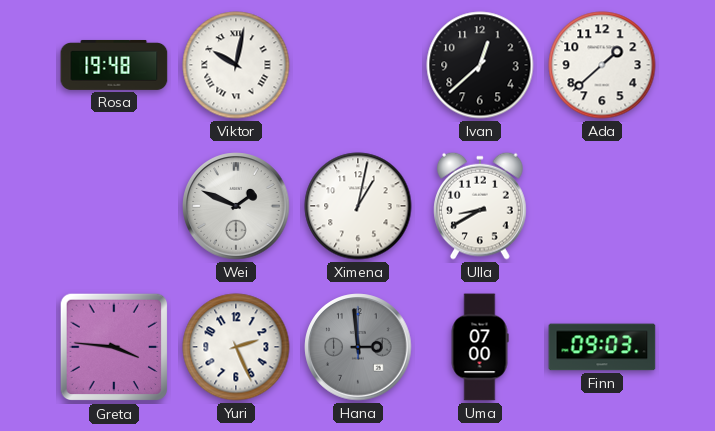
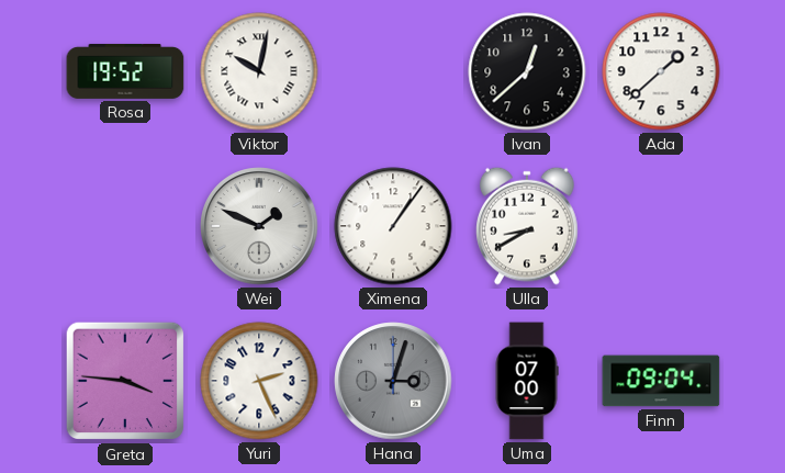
Rosa: 19:48 -> 19:52
Ximena: 1:02 -> 1:06
Hana: 2:59 -> 3:03
Finn: 09:03 -> 09:04
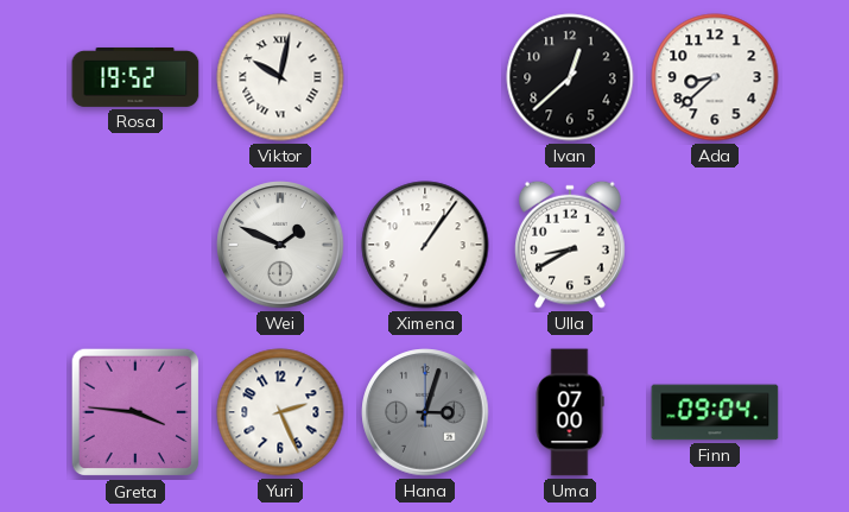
Ada: 1:38 -> 8:38
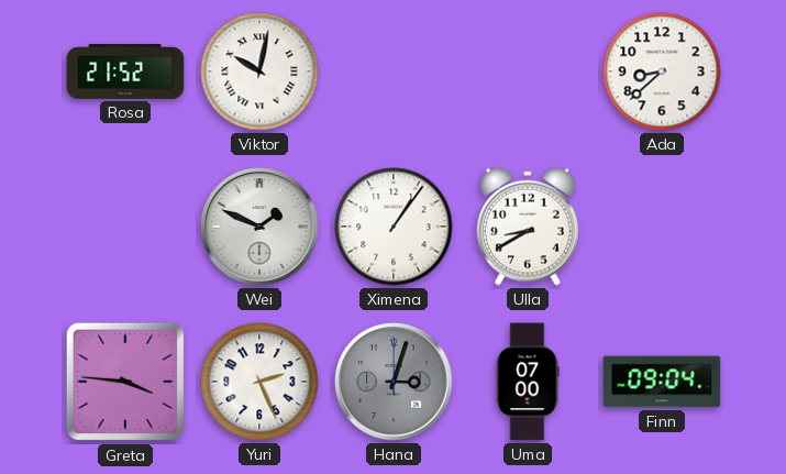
Rosa: 19:52 -> 21:52
Ivan: 12:38 -> none
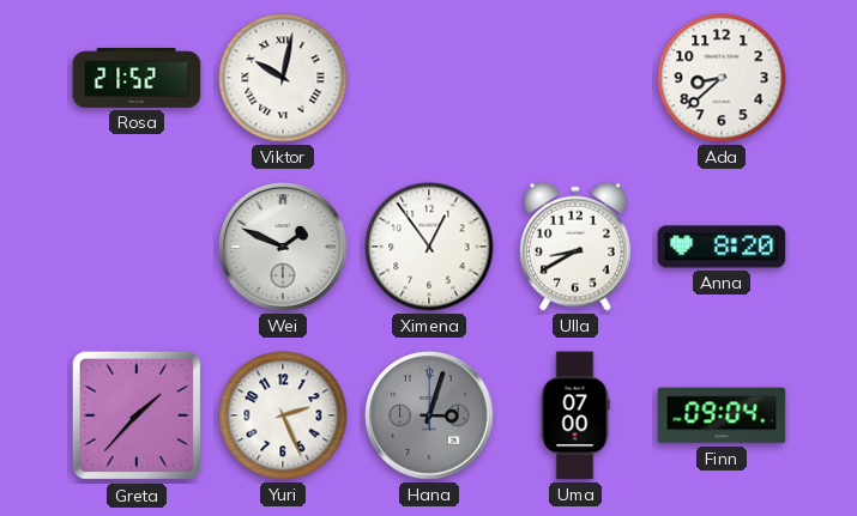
Ximena: 1:06 -> 12:54
Anna: none -> 8:20
Greta: 3:46 -> 1:37
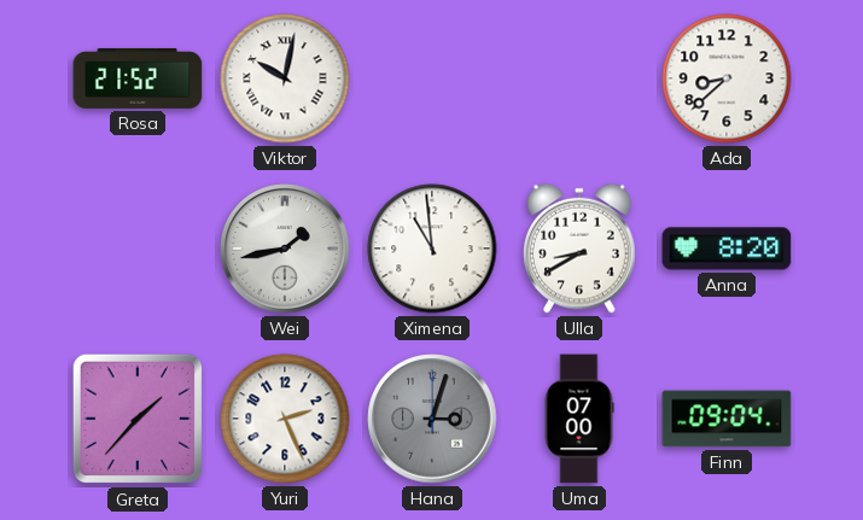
Wei: 1:49 -> 1:43
Ximena: 12:54 -> 10:59
